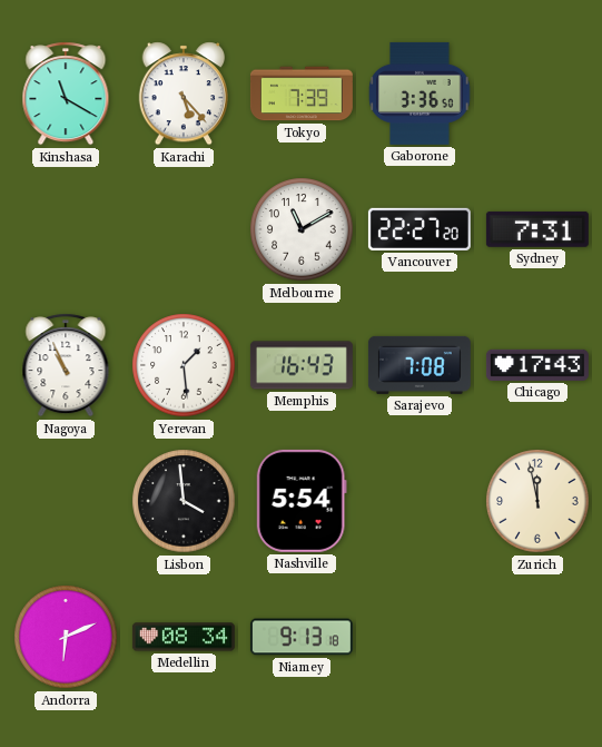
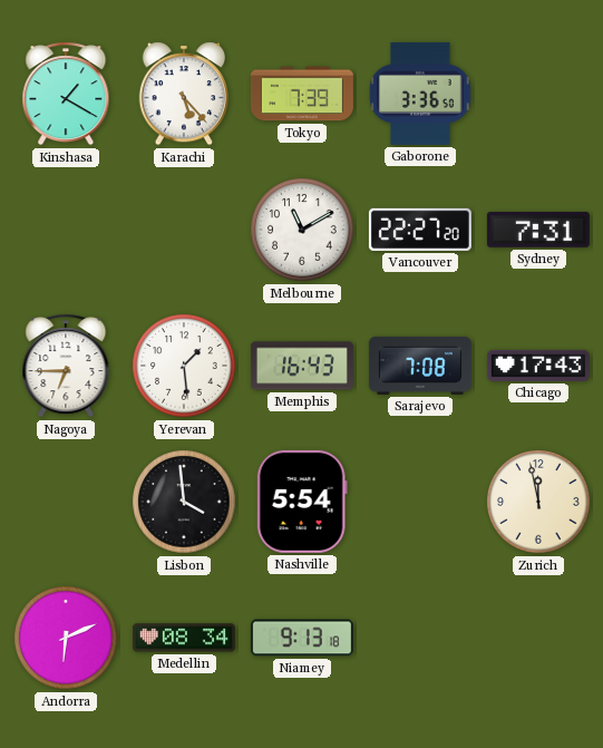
Kinshasa: 11:20 -> 1:20
Nagoya: 10:56 -> 6:45
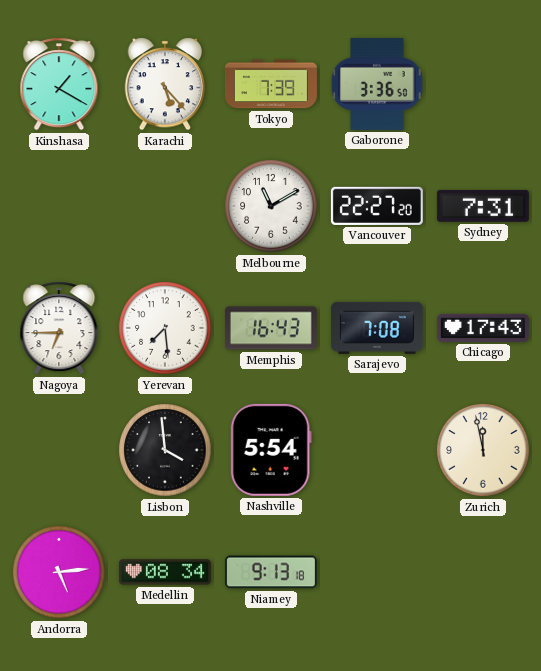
Yerevan: 1:29 -> 7:29
Andorra: 6:11 -> 5:14
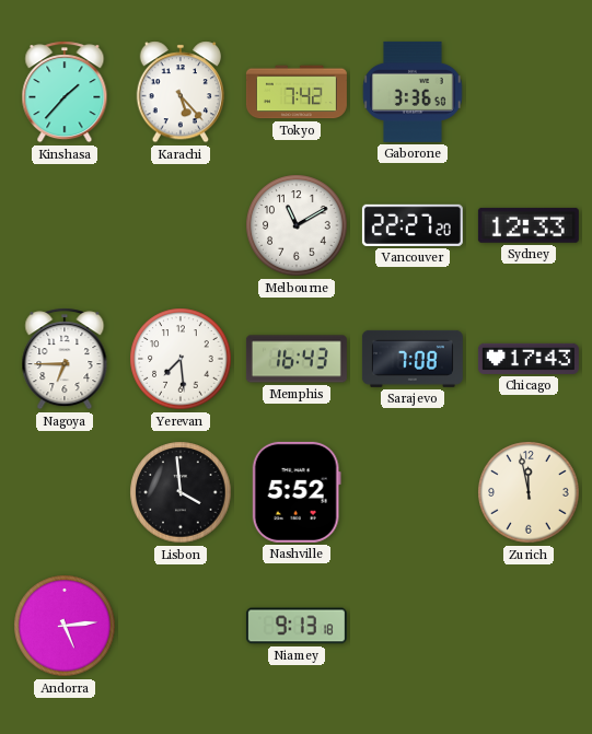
Kinshasa: 1:20 -> 1:37
Tokyo: 7:39 -> 7:42
Sydney: 7:31 -> 12:33
Nashville: 5:54 -> 5:52
Medellin: 08:34 -> none
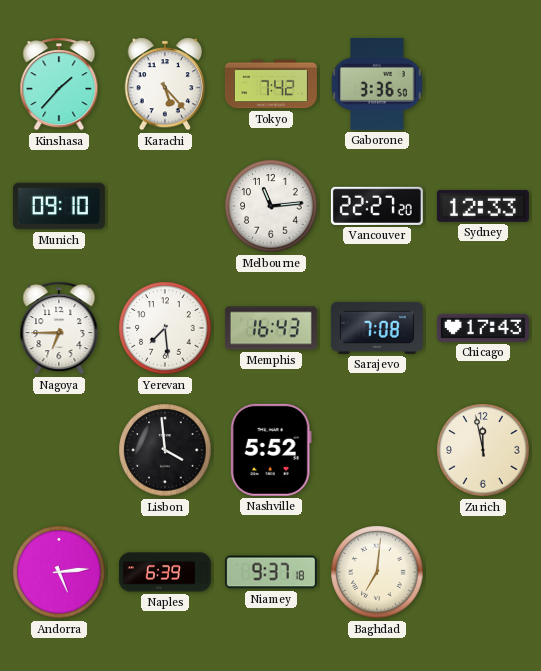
Munich: none -> 09:10
Melbourne: 11:10 -> 11:14
Naples: none -> 6:39
Niamey: 9:13 -> 9:37
Baghdad: none -> 7:01
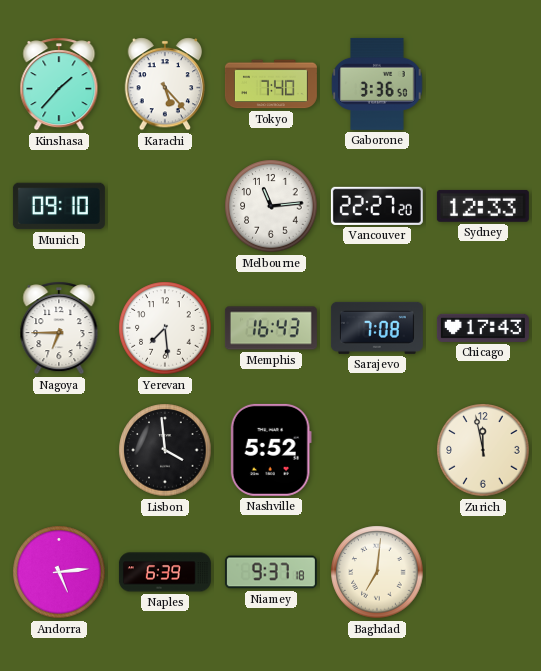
Tokyo: 7:42 -> 7:40
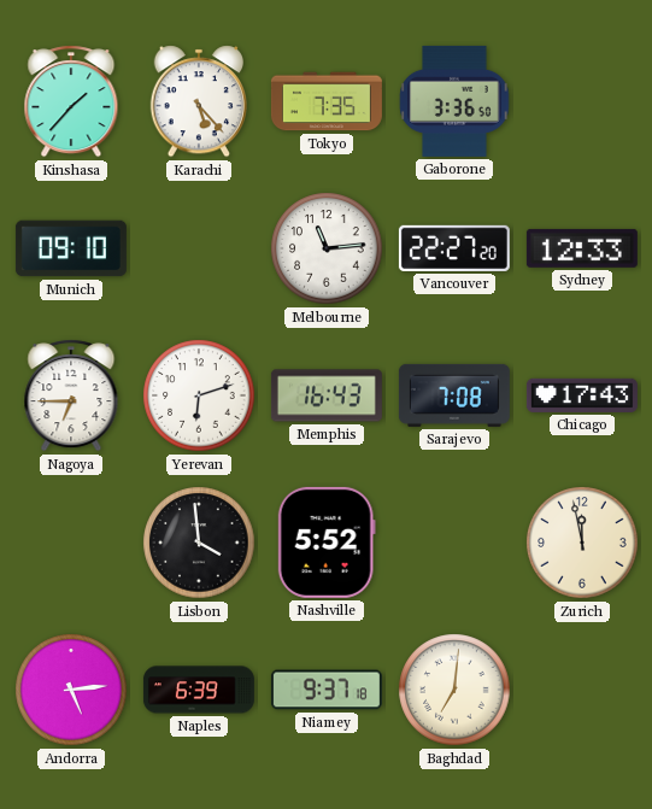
Tokyo: 7:40 -> 7:35
Yerevan: 7:29 -> 6:12
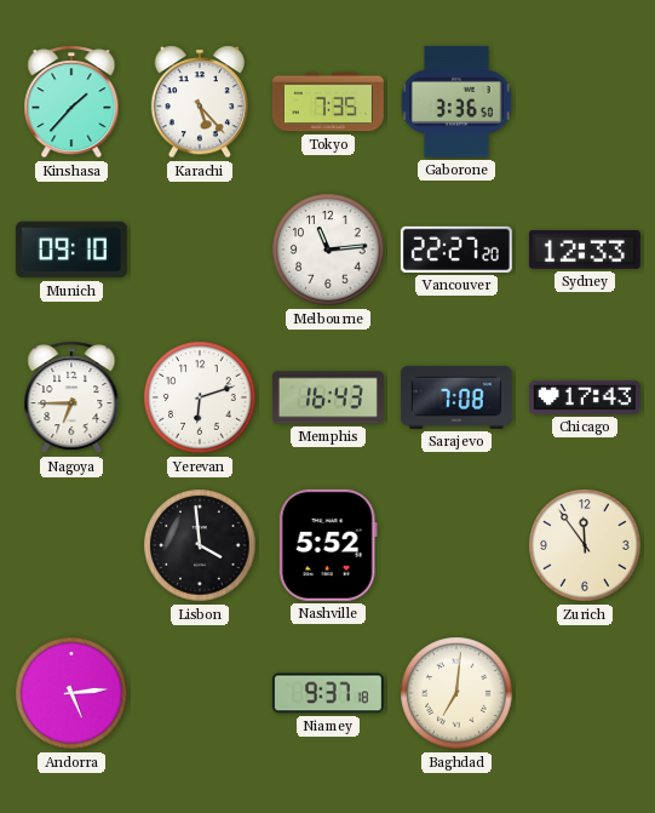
Zurich: 11:58 -> 11:54
Naples: 6:39 -> none
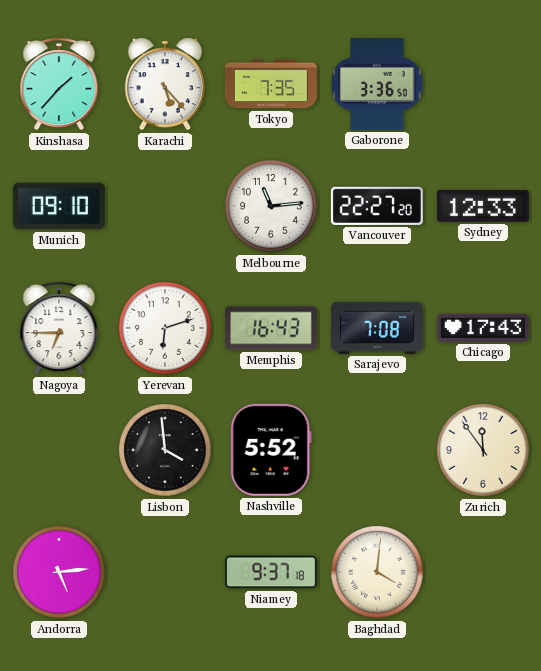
Baghdad: 7:01 -> 4:01
